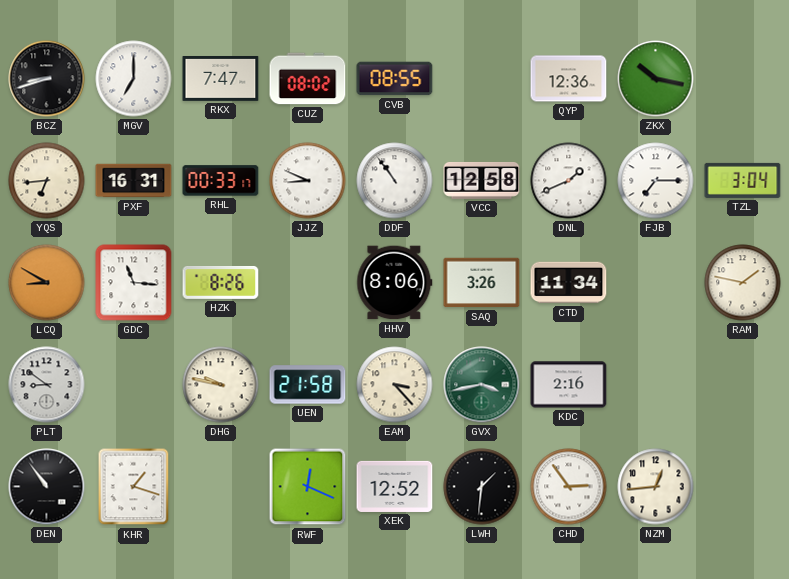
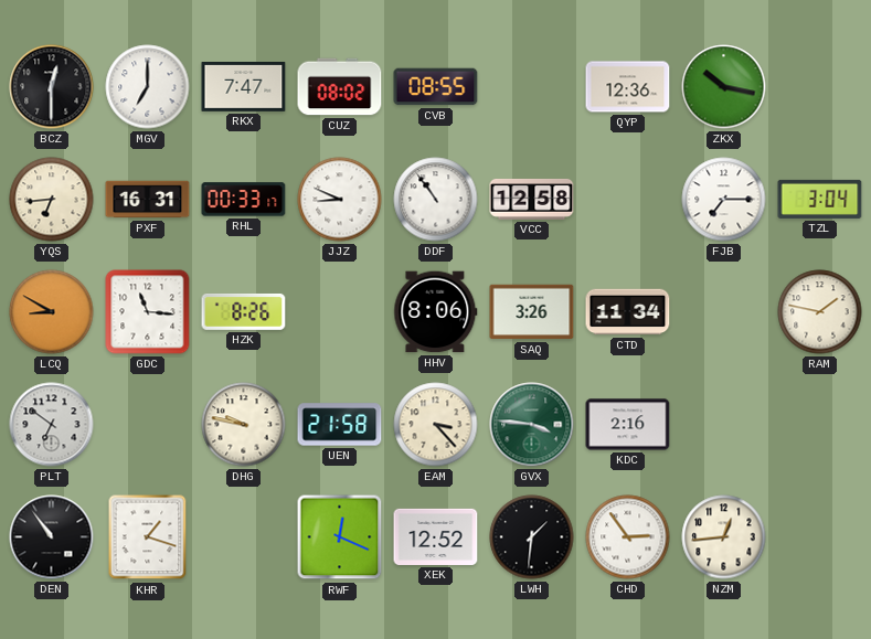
BCZ: 8:42 -> 12:30
DNL: 1:41 -> none
PLT: 8:51 -> 6:51
GVX: 3:43 -> 3:46
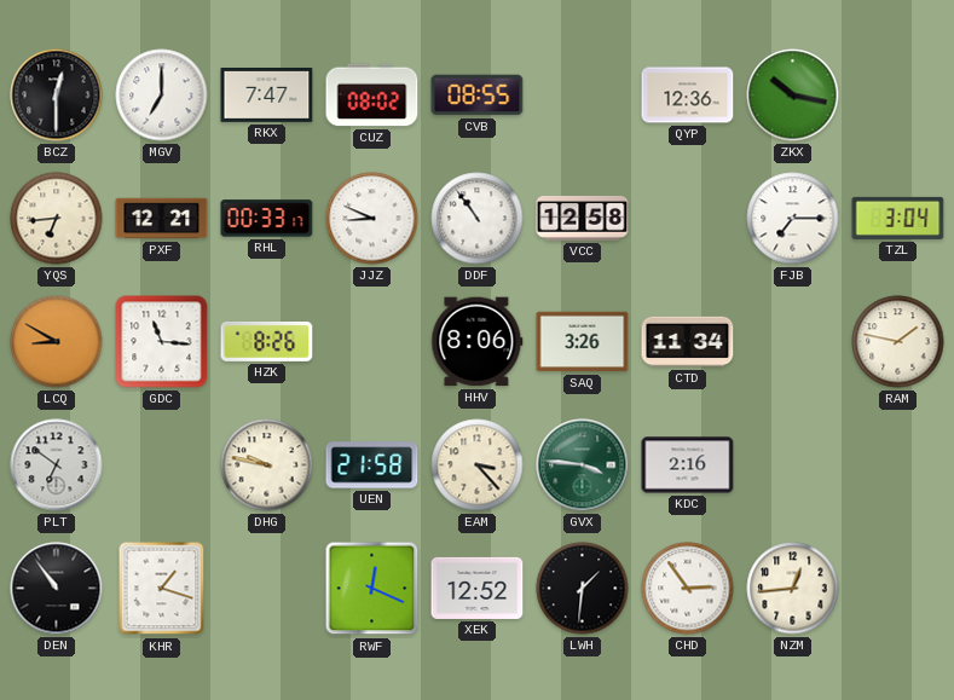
PXF: 16:31 -> 12:21
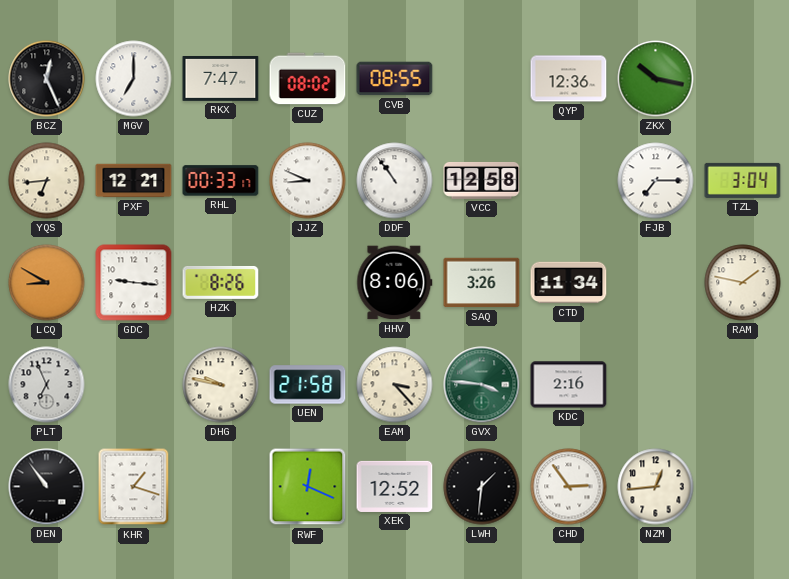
BCZ: 12:30 -> 12:26
GDC: 11:16 -> 9:16
PLT: 6:51 -> 6:56
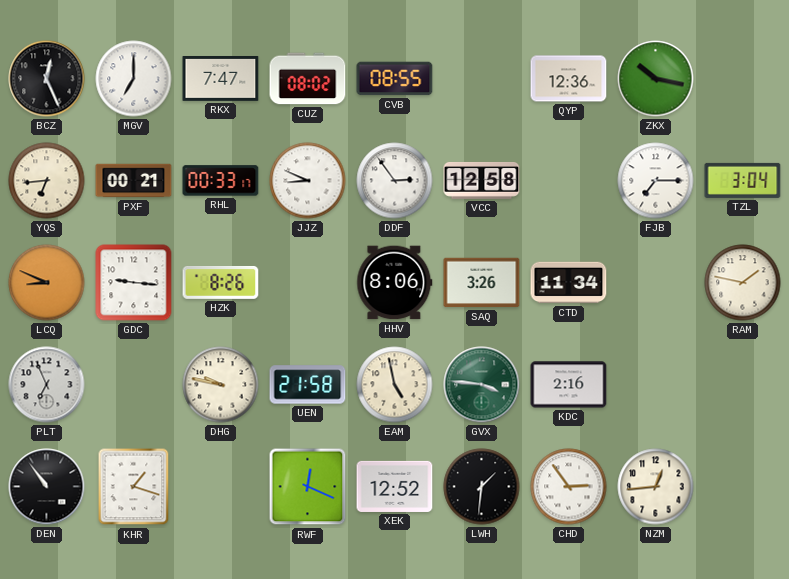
PXF: 12:21 -> 00:21
DDF: 10:54 -> 2:54
LCQ: 8:50 -> 8:49
EAM: 3:23 -> 4:58
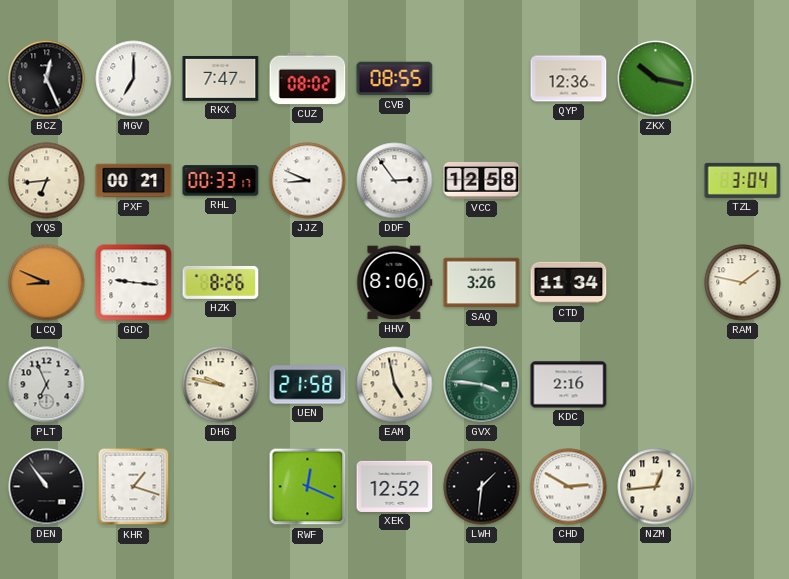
FJB: 7:15 -> none
CHD: 2:54 -> 2:50
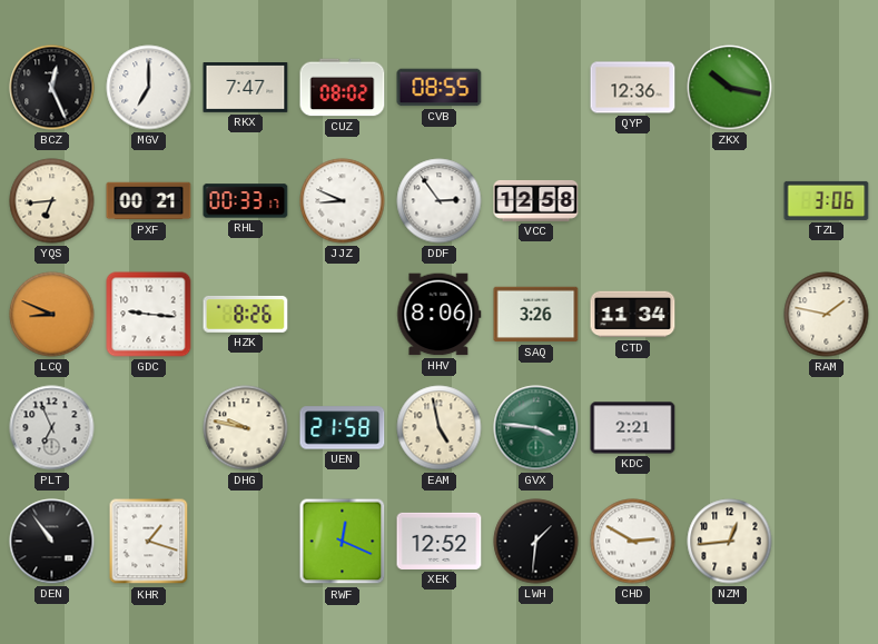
TZL: 3:04 -> 3:06
KDC: 2:16 -> 2:21
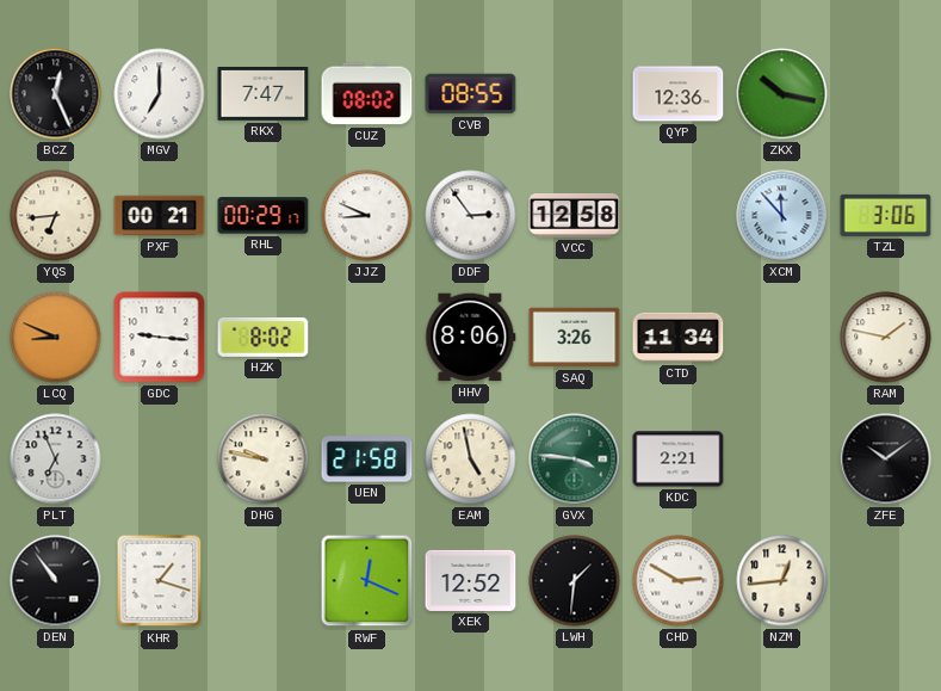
RHL: 00:33 -> 00:29
XCM: none -> 11:53
HZK: 8:26 -> 8:02
ZFE: none -> 10:09
